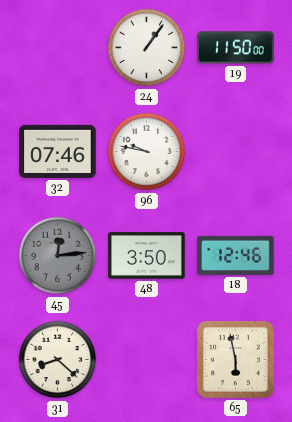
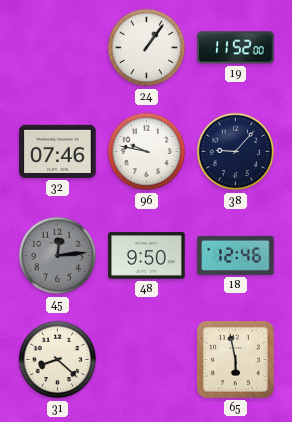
19: 11:50 -> 11:52
38: none -> 9:07
48: 3:50 -> 9:50
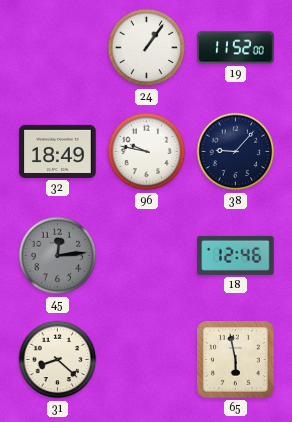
32: 07:46 -> 18:49
48: 9:50 -> none
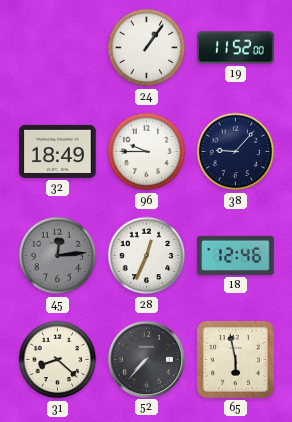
96: 9:47 -> 9:45
28: none -> 12:34
52: none -> 7:37
